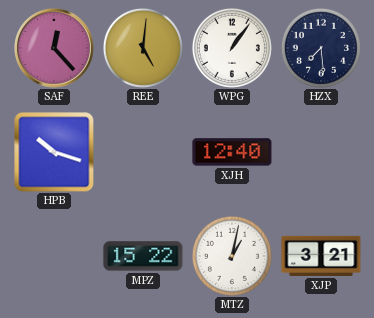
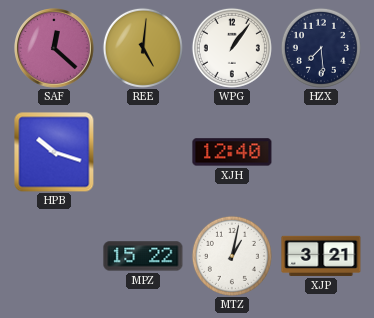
SAF: 12:23 -> 12:22
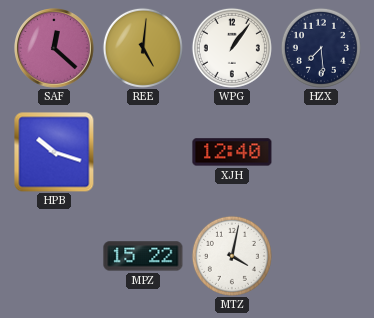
MTZ: 1:02 -> 4:02
XJP: 3:21 -> none
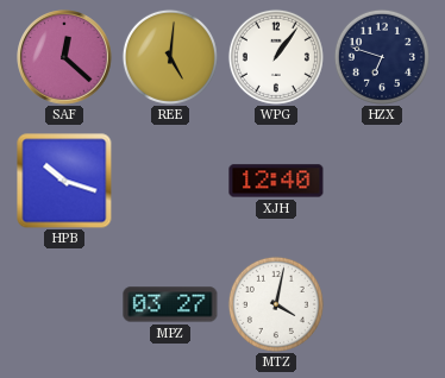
HZX: 7:29 -> 6:48
MPZ: 15:22 -> 03:27
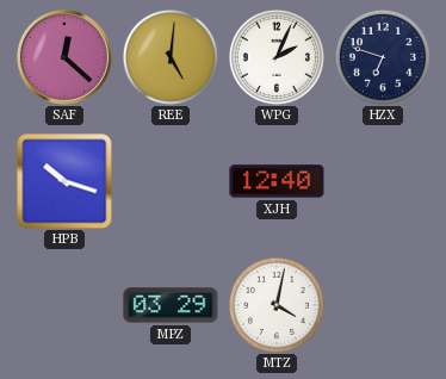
WPG: 1:06 -> 2:04
MPZ: 03:27 -> 03:29
